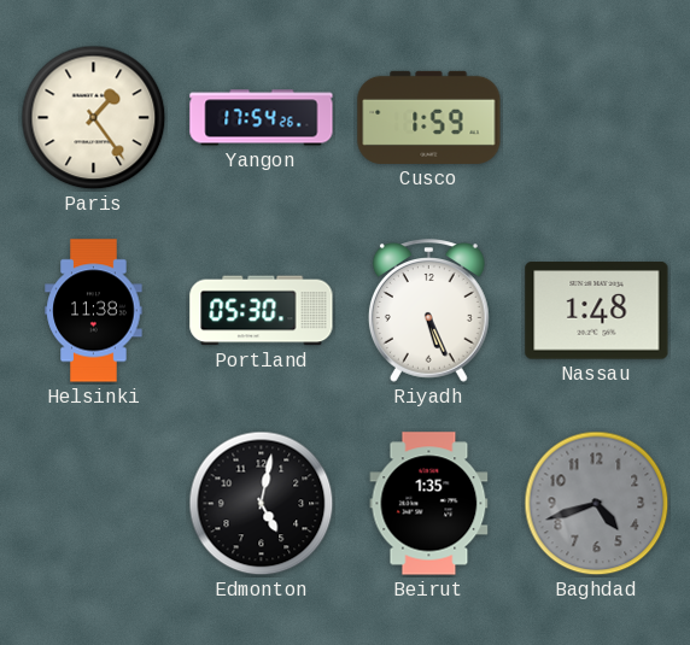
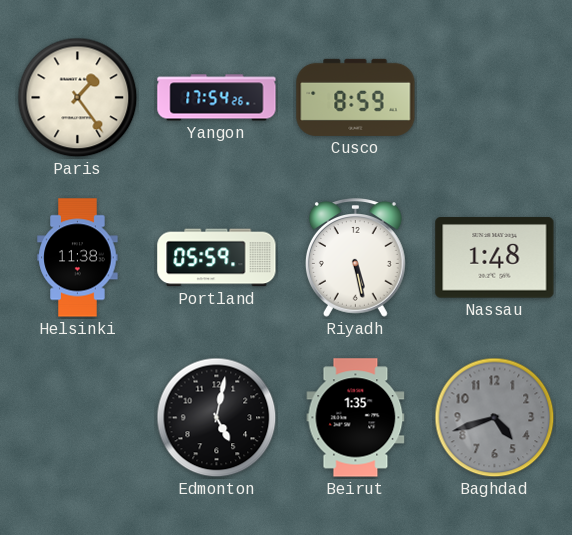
Cusco: 1:59 -> 8:59
Portland: 05:30 -> 05:59
Riyadh: 5:26 -> 5:28
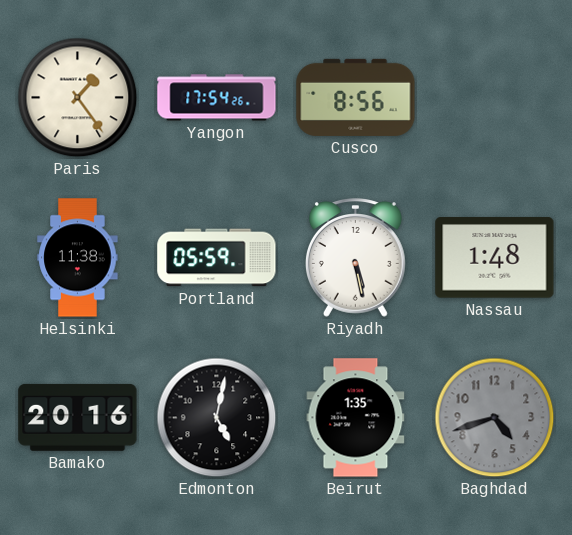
Cusco: 8:59 -> 8:56
Bamako: none -> 20:16
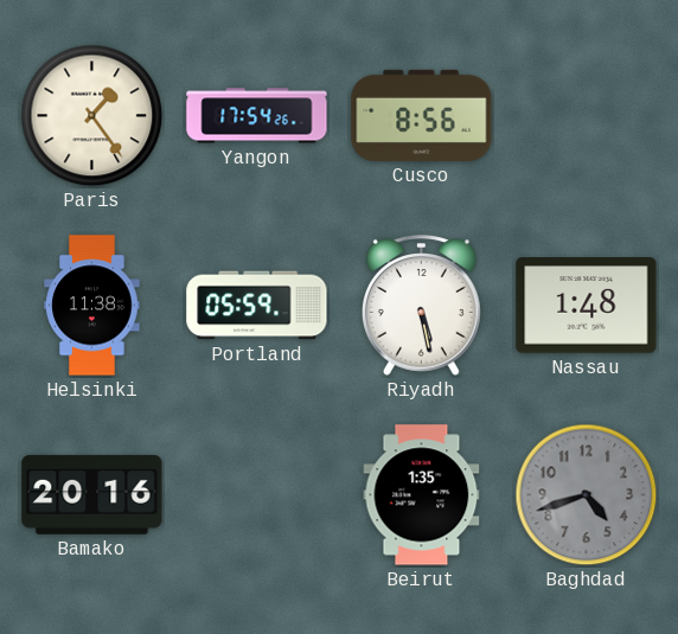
Edmonton: 5:02 -> none
